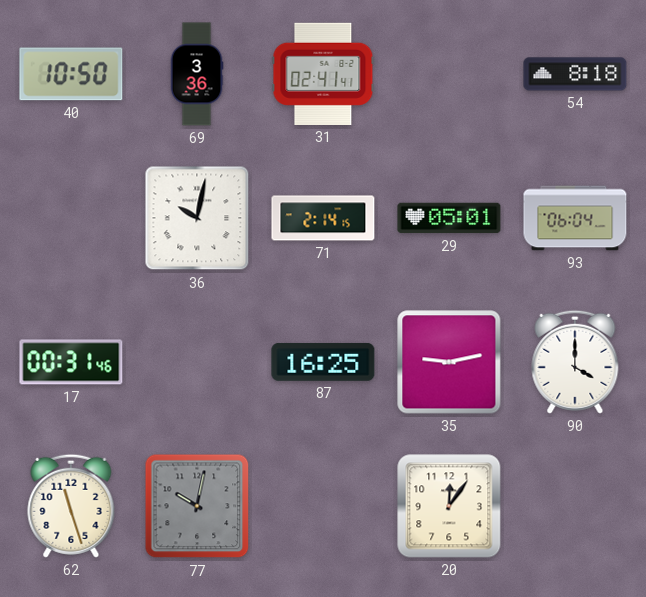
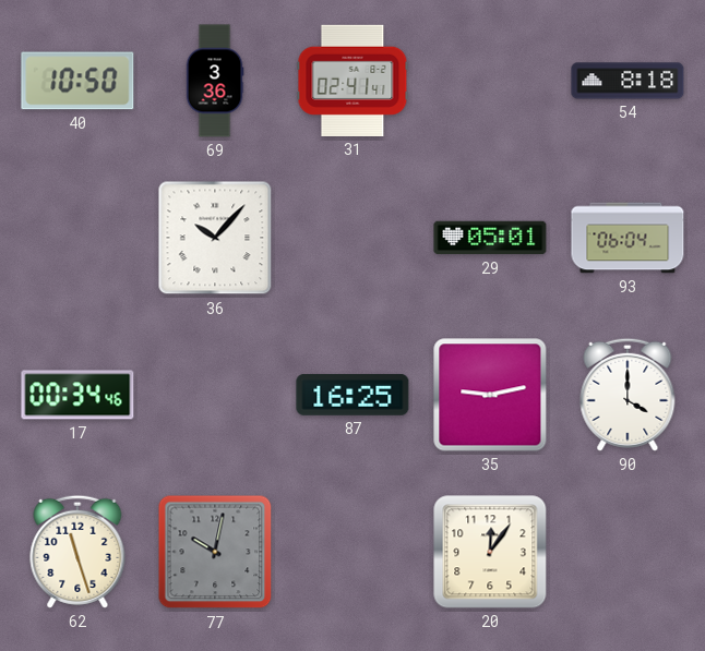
36: 10:02 -> 10:07
71: 2:14 -> none
17: 00:31 -> 00:34
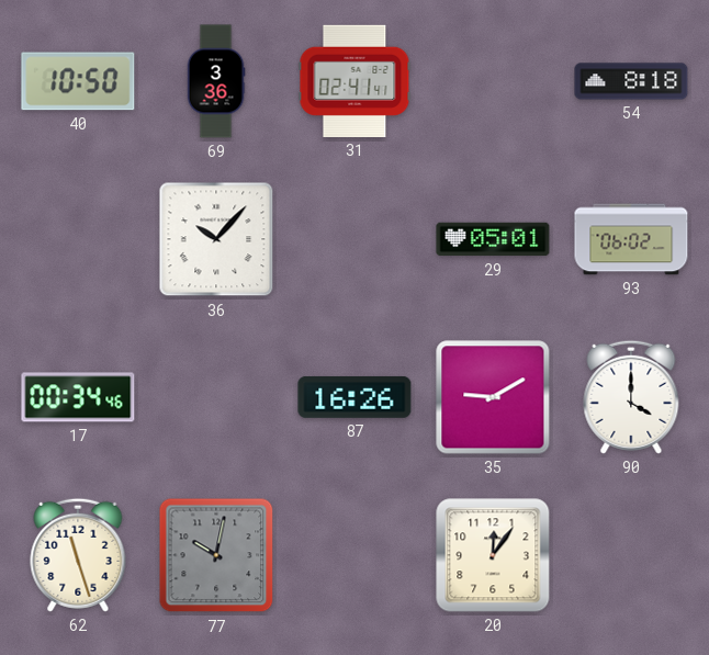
93: 06:04 -> 06:02
87: 16:25 -> 16:26
35: 9:13 -> 9:10
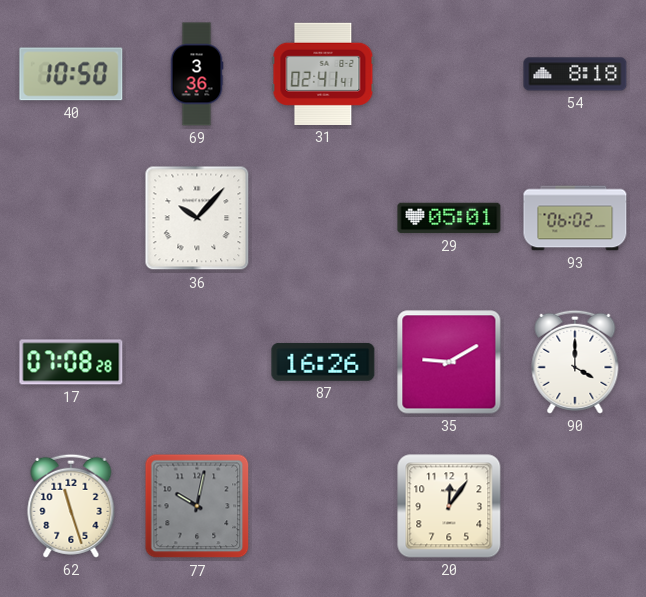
17: 00:34 -> 07:08
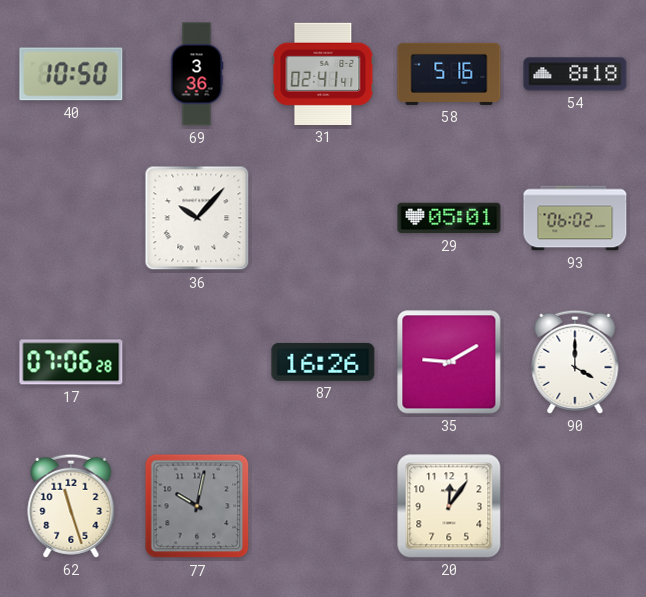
58: none -> 5:16
17: 07:08 -> 07:06
